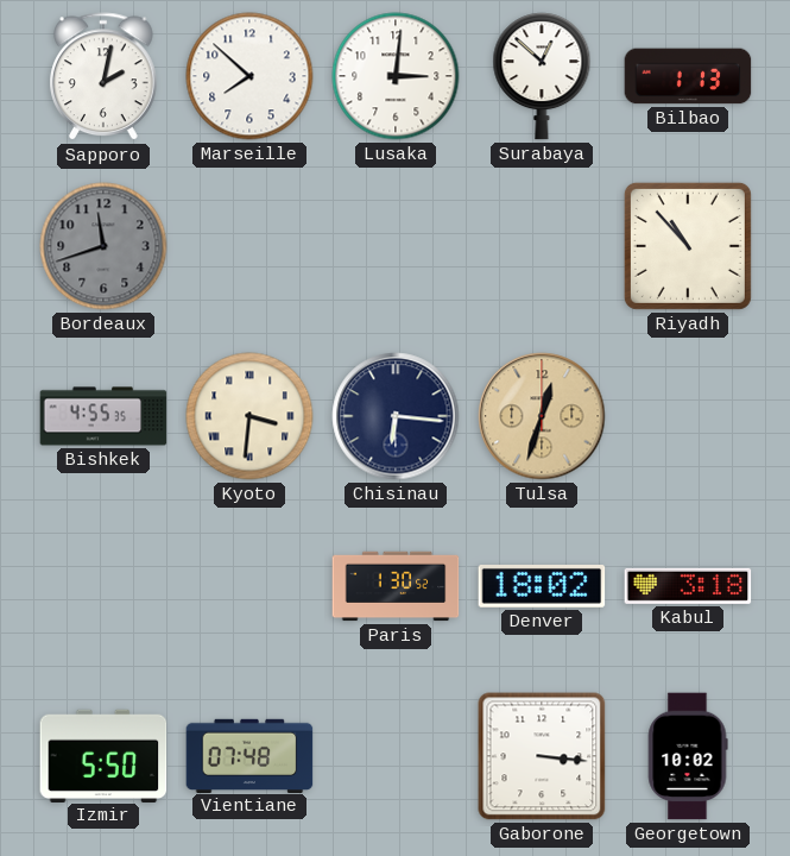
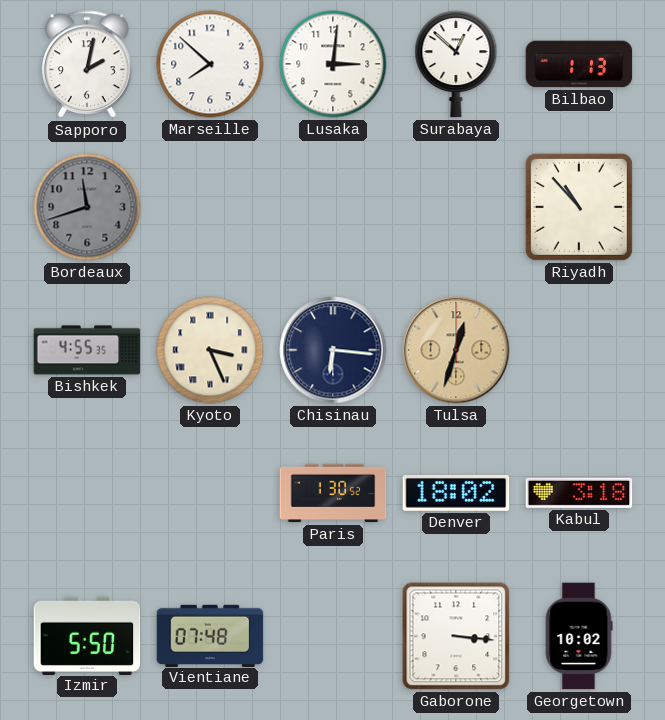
Kyoto: 3:31 -> 3:26
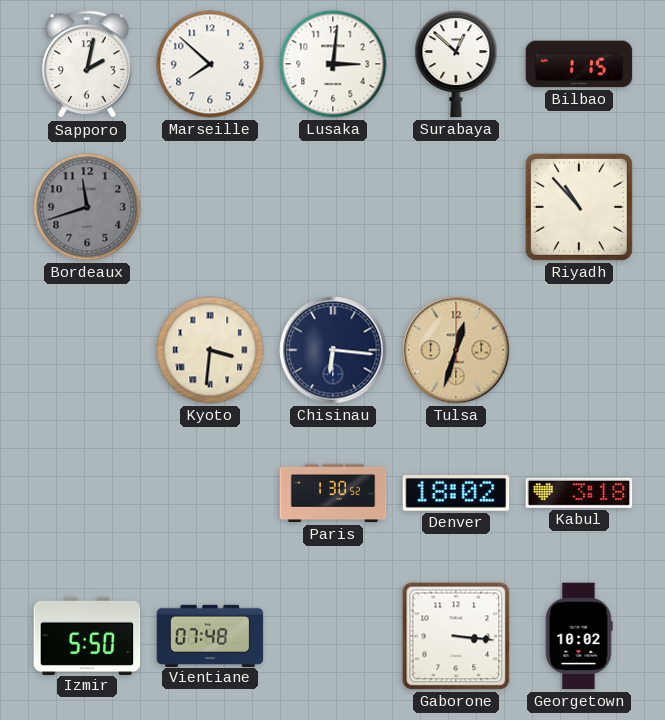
Bilbao: 1:13 -> 1:15
Bishkek: 4:55 -> none
Kyoto: 3:26 -> 3:31
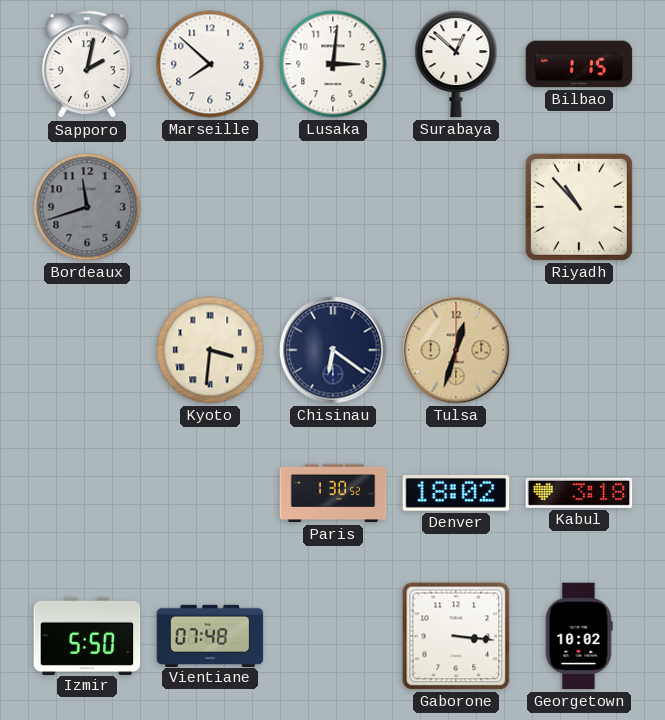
Chisinau: 6:16 -> 6:21
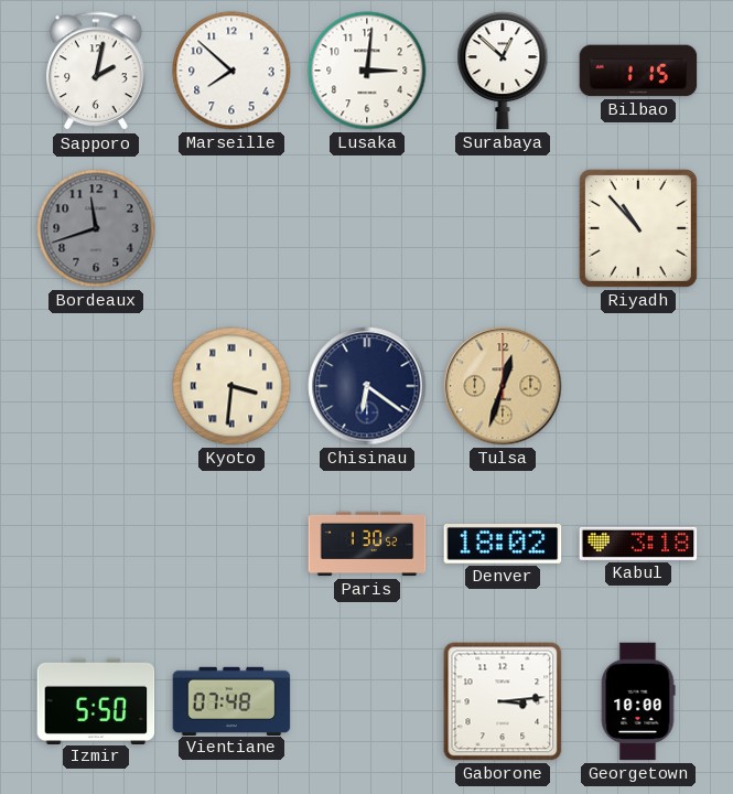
Gaborone: 3:16 -> 3:14
Georgetown: 10:02 -> 10:00
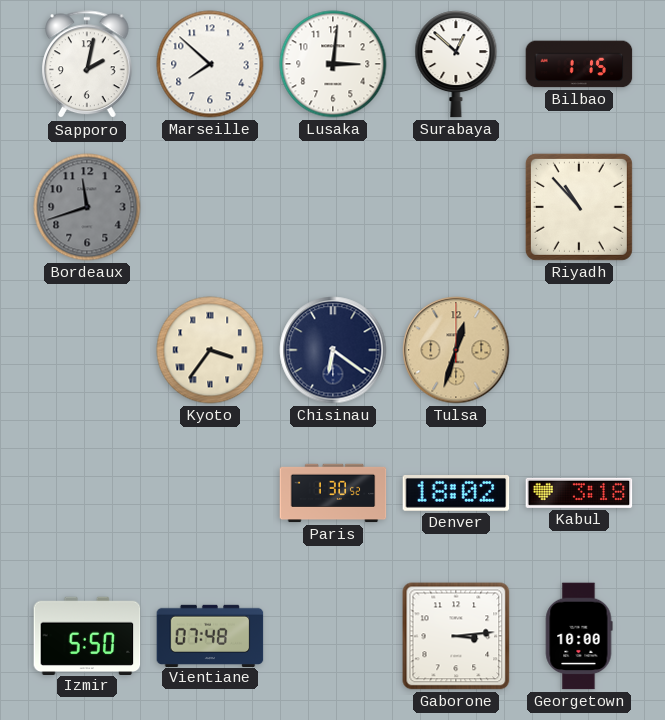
Kyoto: 3:31 -> 3:36
